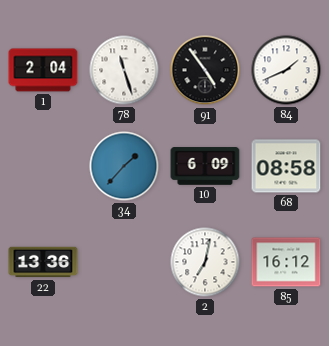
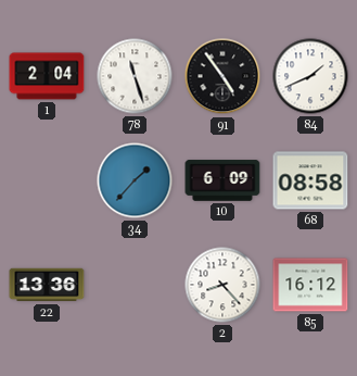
2: 7:02 -> 8:23
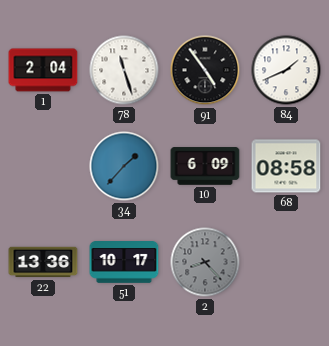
51: none -> 10:17
2 dial: white -> grey
85: 16:12 -> none
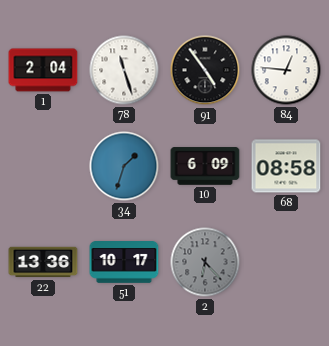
84: 1:41 -> 12:46
34: 1:37 -> 1:33
2: 8:23 -> 6:23
